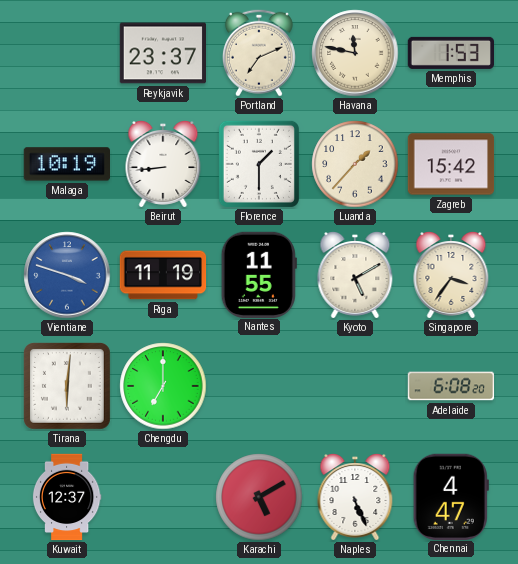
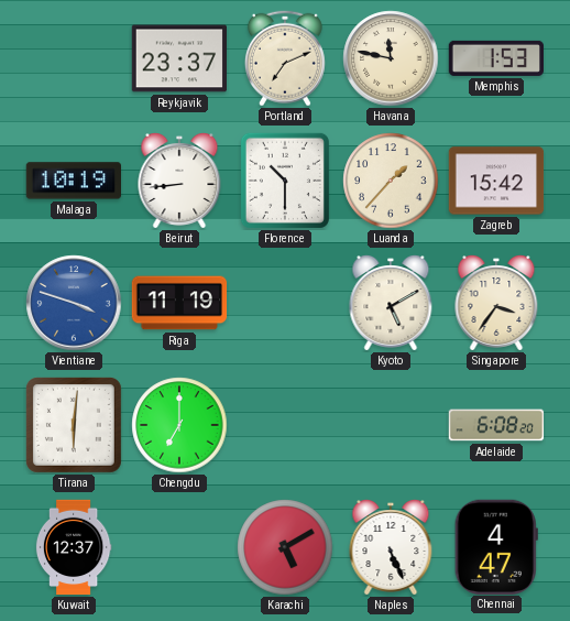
Florence: 1:30 -> 10:30
Nantes: 11:55 -> none
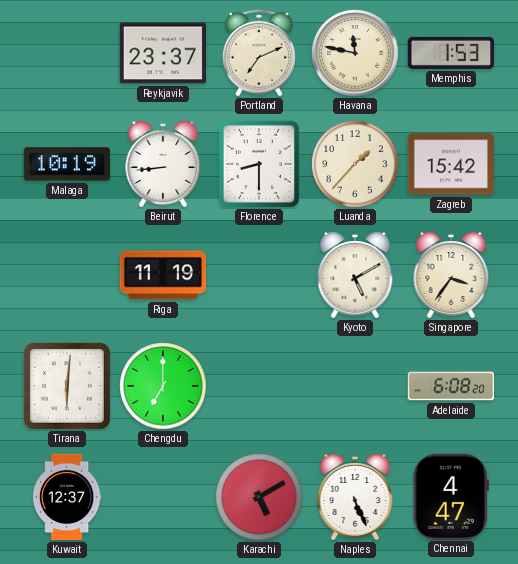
Florence: 10:30 -> 8:30
Vientiane: 3:48 -> none
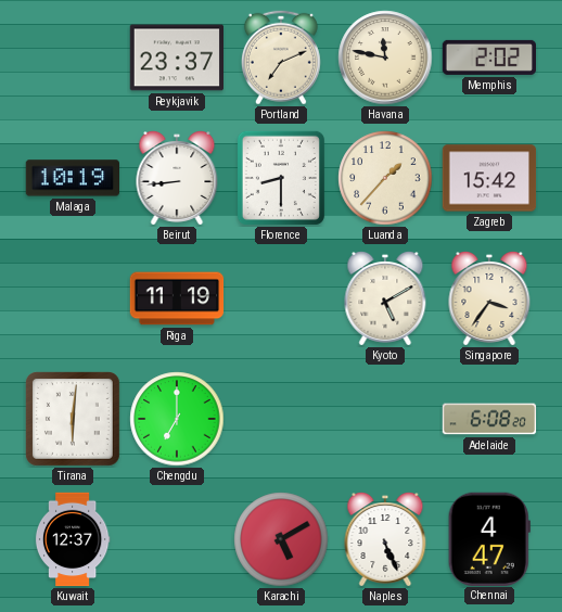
Memphis: 1:53 -> 2:02
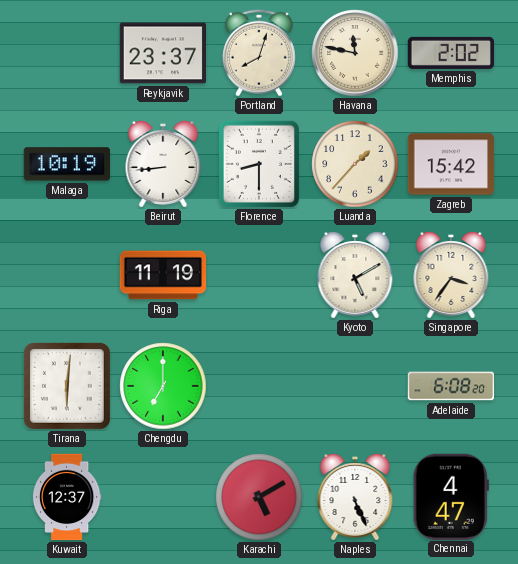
Portland: 7:11 -> 8:03
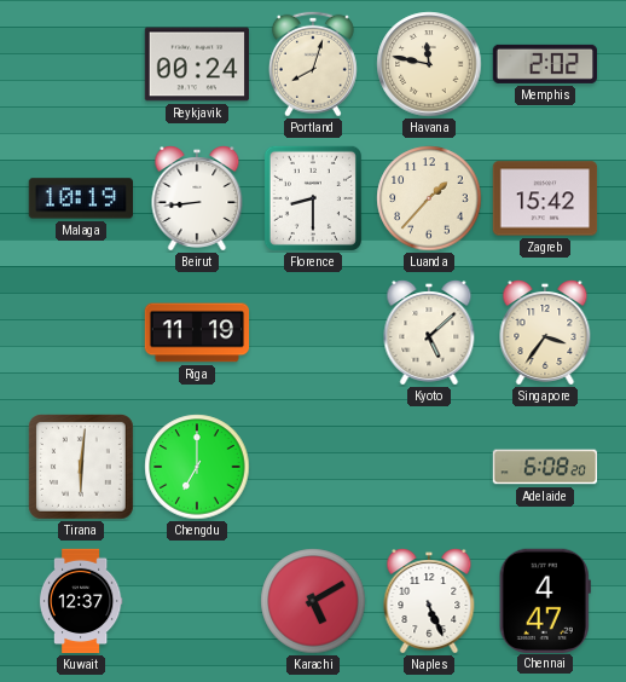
Reykjavik: 23:37 -> 00:24
Kyoto: 5:10 -> 5:08
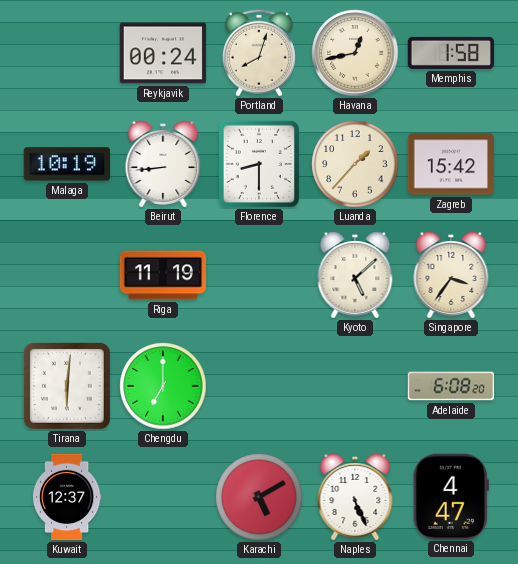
Havana: 11:47 -> 12:43
Memphis: 2:02 -> 1:58
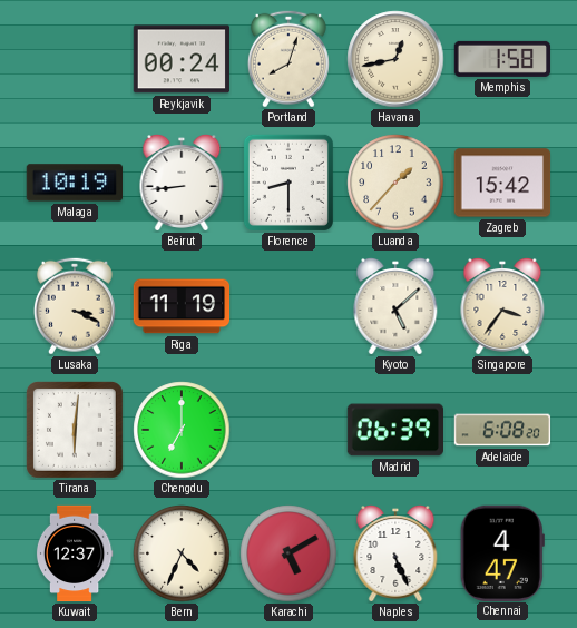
Lusaka: none -> 3:19
Madrid: none -> 06:39
Bern: none -> 4:34
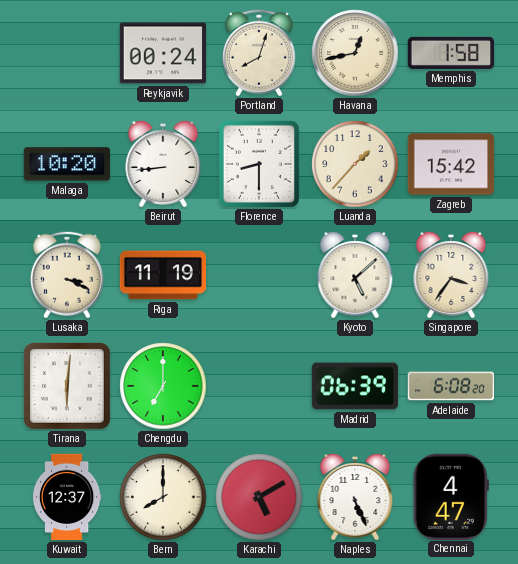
Malaga: 10:19 -> 10:20
Bern: 4:34 -> 8:00
